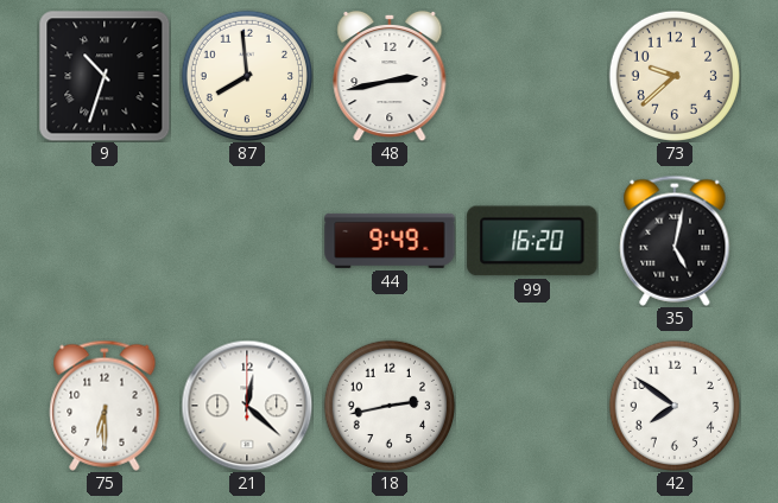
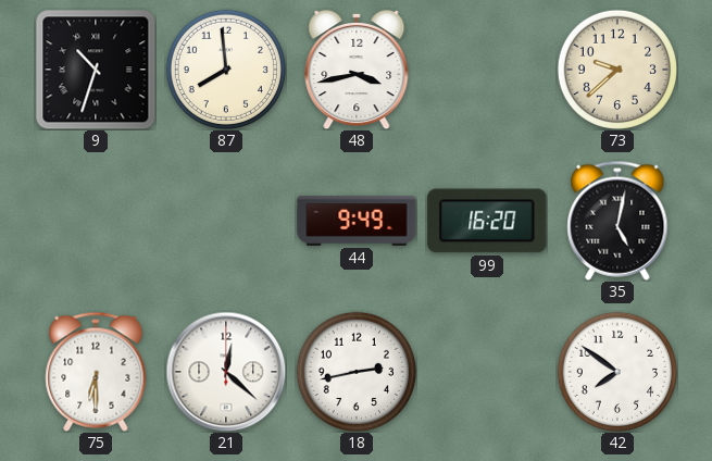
48: 2:43 -> 3:43
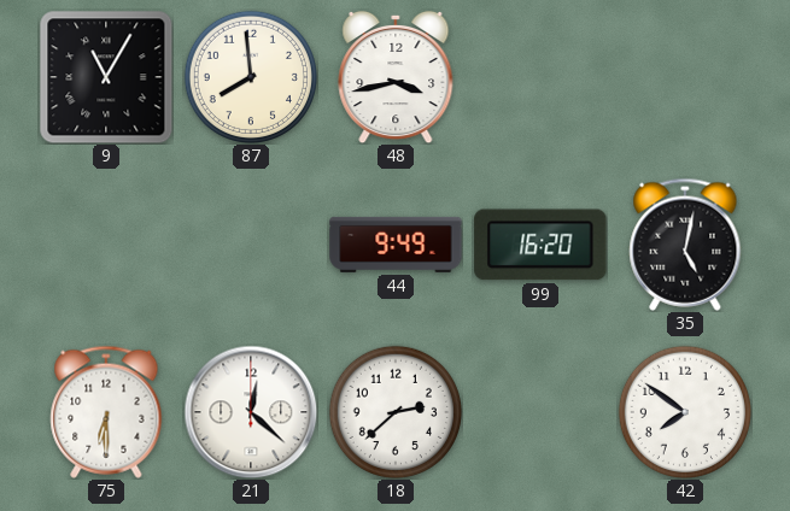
9: 10:33 -> 11:05
73: 9:38 -> none
18: 2:43 -> 2:38
